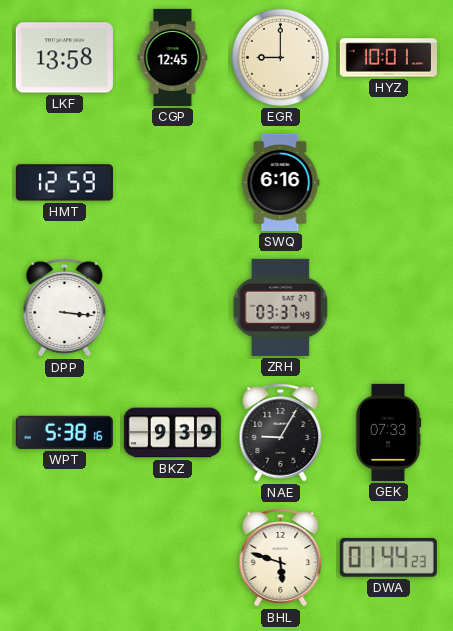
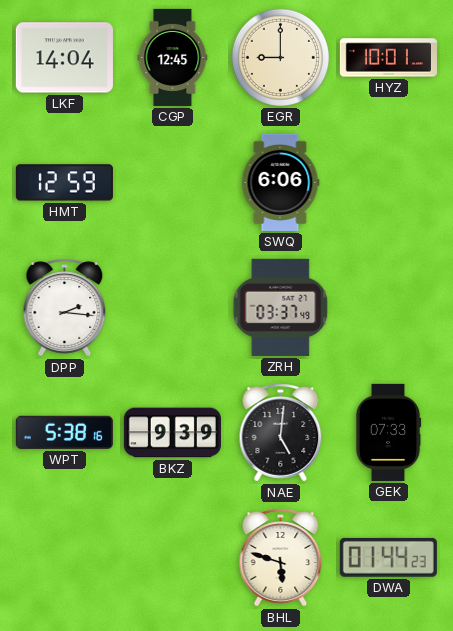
LKF: 13:58 -> 14:04
SWQ: 6:16 -> 6:06
DPP: 3:16 -> 2:16
NAE: 9:05 -> 5:01
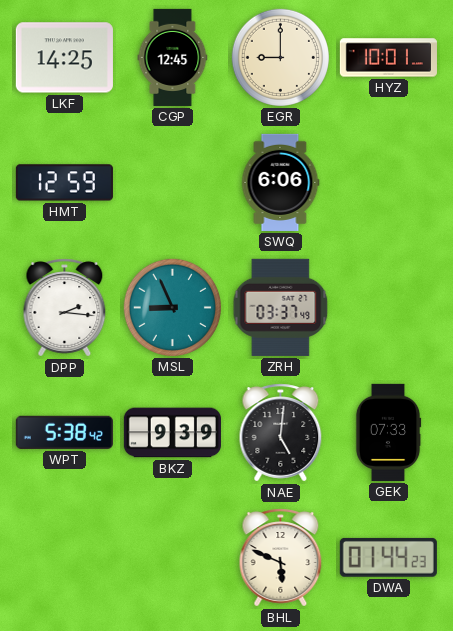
LKF: 14:04 -> 14:25
MSL: none -> 8:56
WPT: 5:38:16 -> 5:38:42
BHL: 5:48 -> 5:49
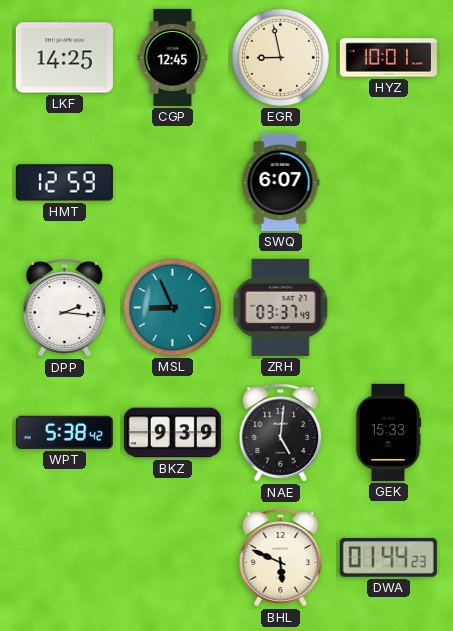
EGR: 9:00 -> 8:58
SWQ: 6:06 -> 6:07
GEK: 07:33 -> 15:33
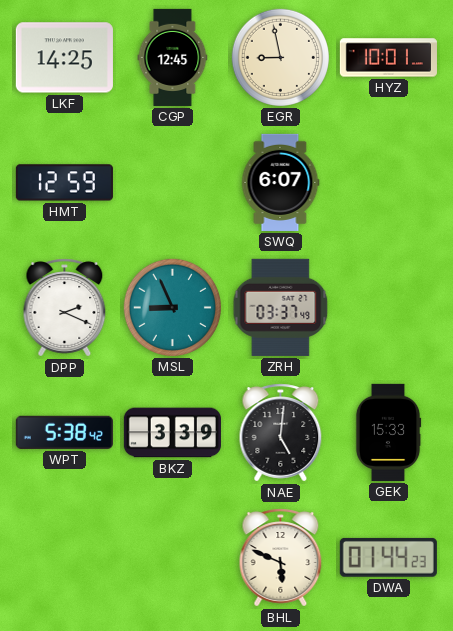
DPP: 2:16 -> 2:19
BKZ: 9:39 -> 3:39
